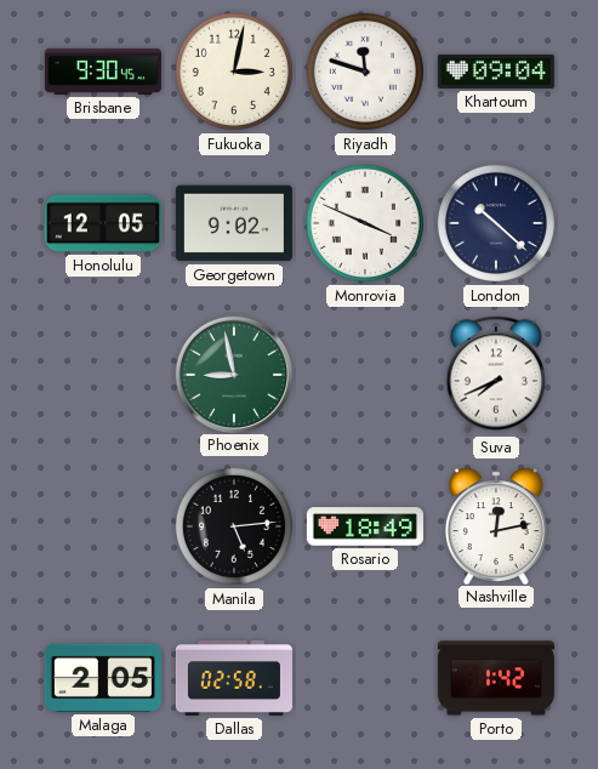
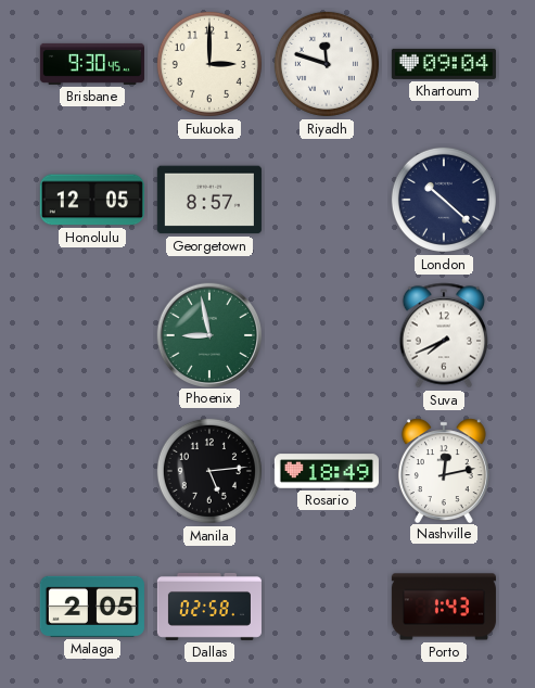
Fukuoka: 3:02 -> 3:00
Georgetown: 9:02 -> 8:57
Monrovia: 3:49 -> none
Porto: 1:42 -> 1:43
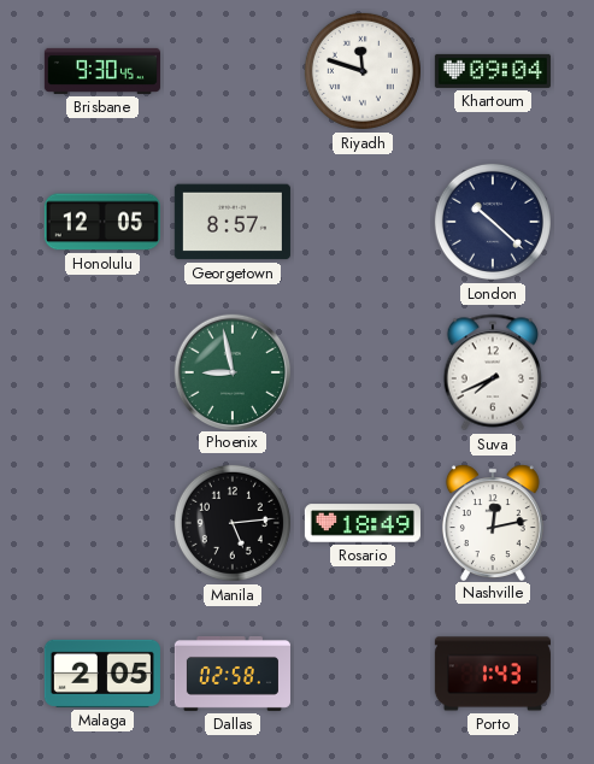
Fukuoka: 3:00 -> none
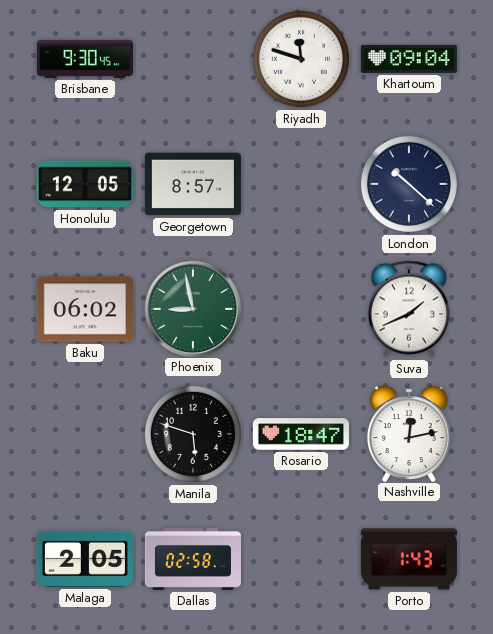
Baku: none -> 06:02
Suva: 7:41 -> 1:41
Manila: 5:14 -> 5:48
Rosario: 18:49 -> 18:47
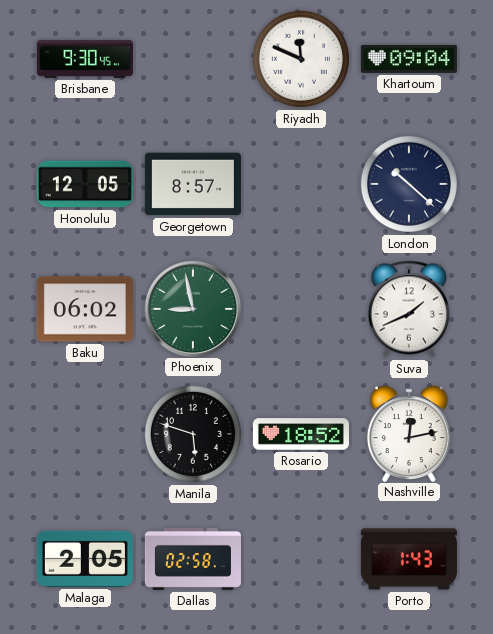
Riyadh: 11:48 -> 11:49
Rosario: 18:47 -> 18:52
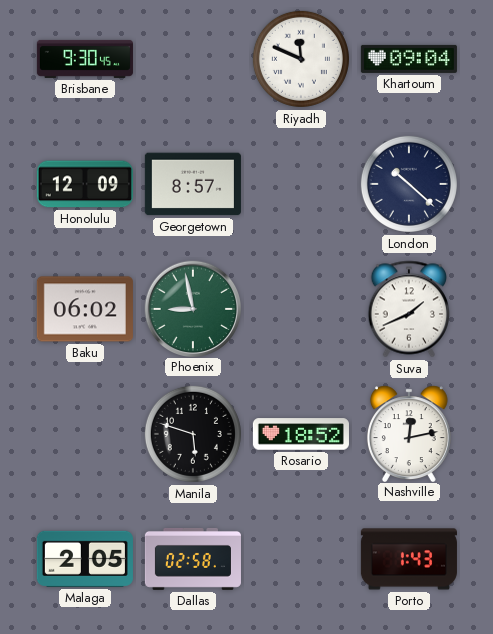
Honolulu: 12:05 -> 12:09
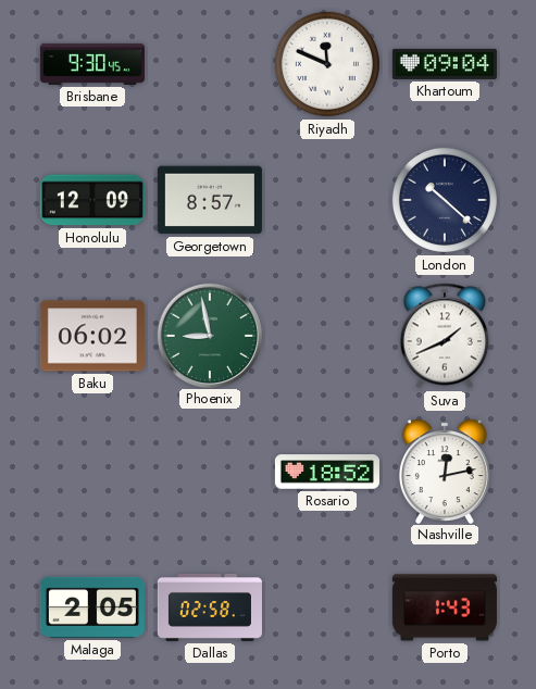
Manila: 5:48 -> none
